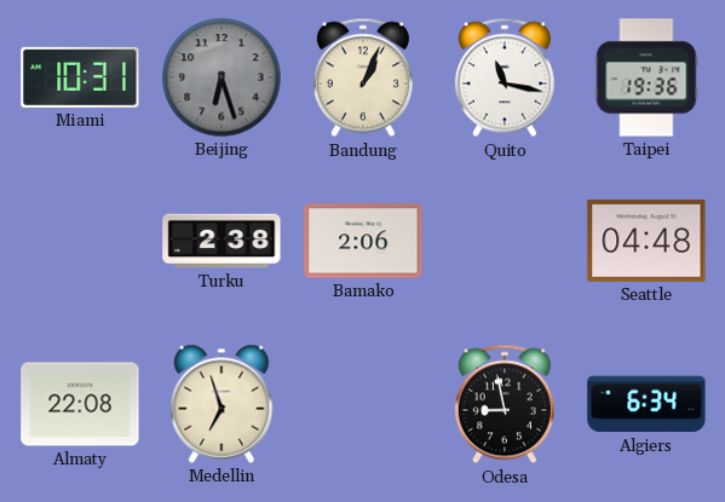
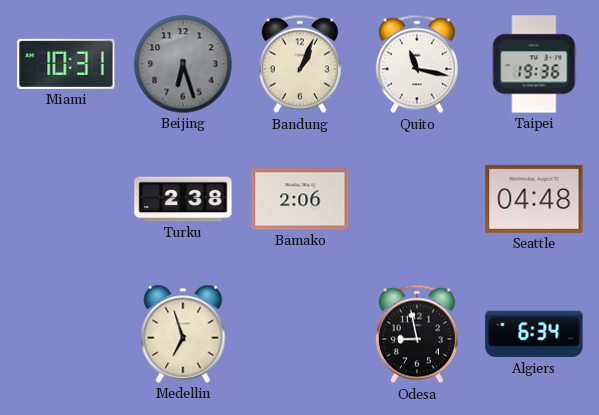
Almaty: 22:08 -> none
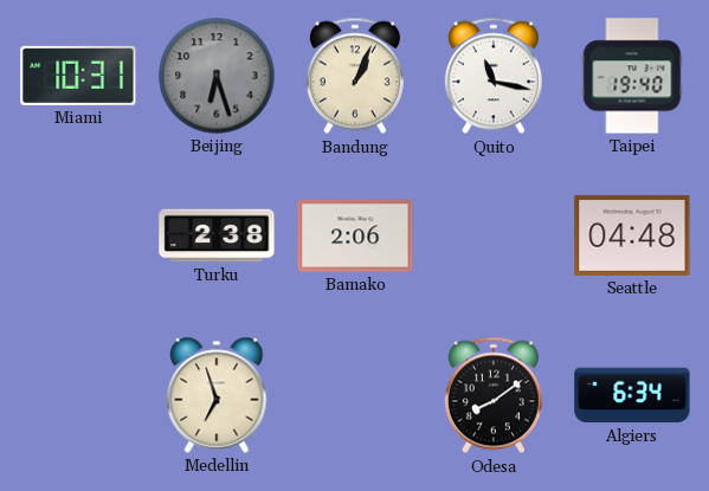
Taipei: 19:36 -> 19:40
Odesa: 8:58 -> 8:09
